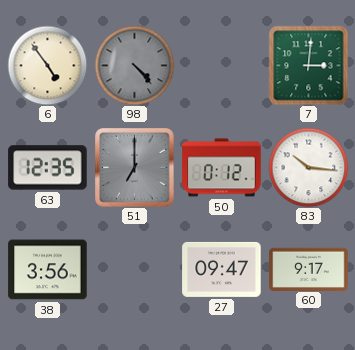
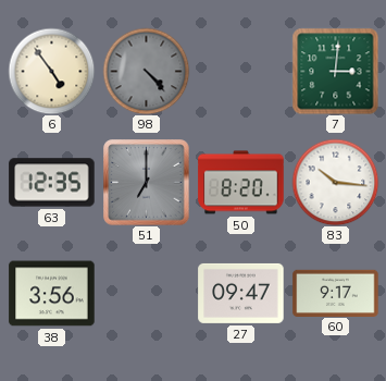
50: 0:12 -> 8:20
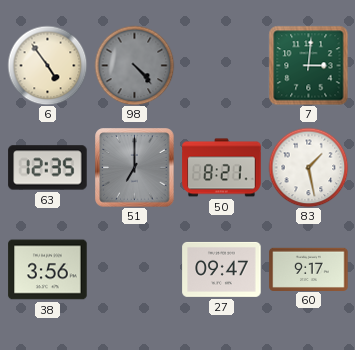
50: 8:20 -> 8:21
83: 10:16 -> 1:28
